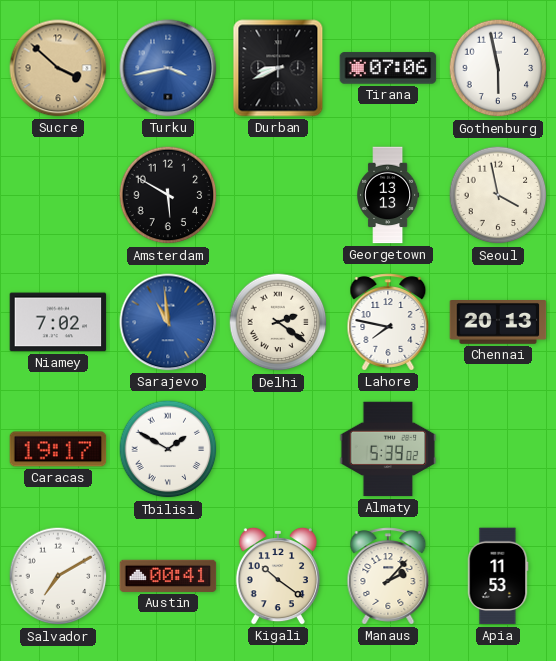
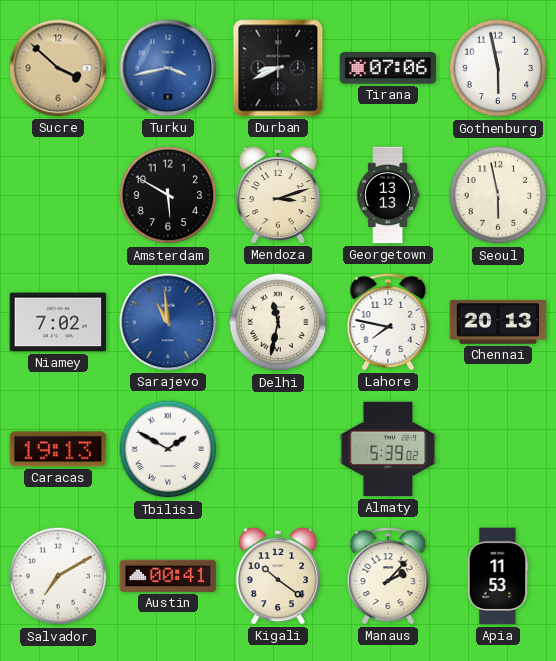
Mendoza: none -> 3:12
Seoul: 3:58 -> 5:58
Delhi: 2:21 -> 11:32
Caracas: 19:17 -> 19:13
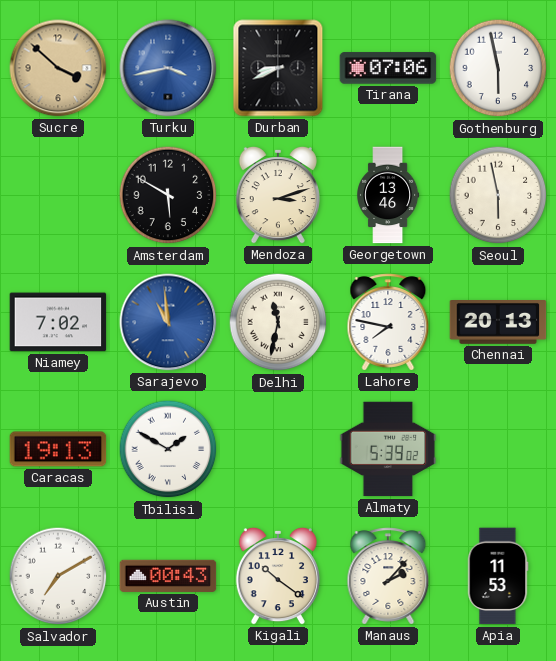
Georgetown: 13:13 -> 13:46
Austin: 00:41 -> 00:43
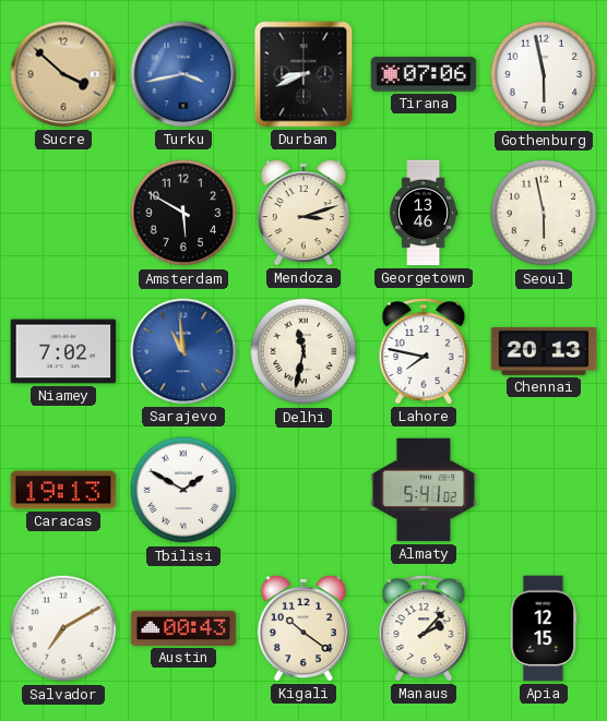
Almaty: 5:39 -> 5:41
Apia: 11:53 -> 12:15
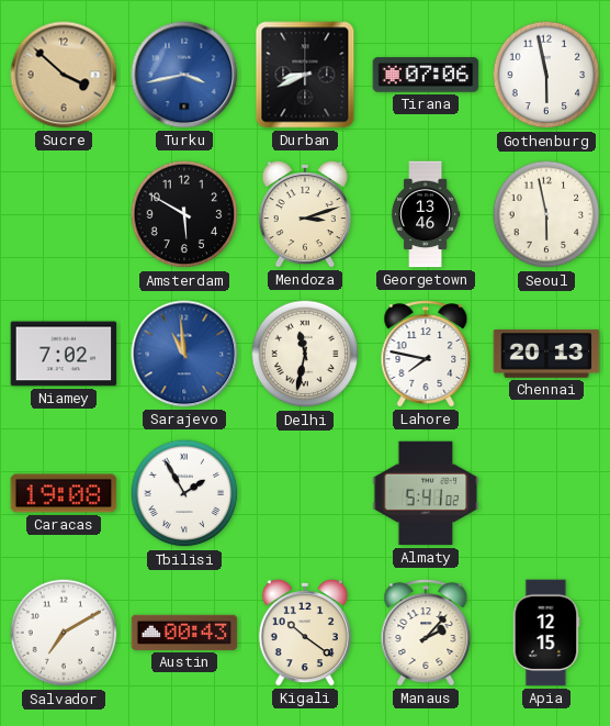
Caracas: 19:13 -> 19:08
Tbilisi: 1:50 -> 1:55
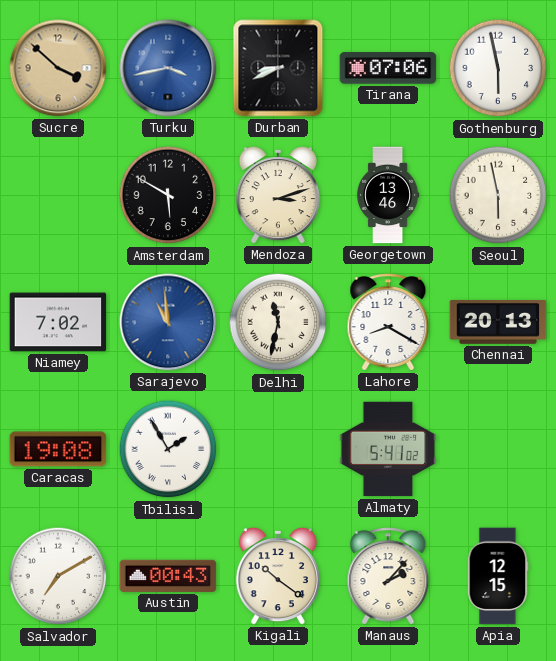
Lahore: 7:47 -> 8:20
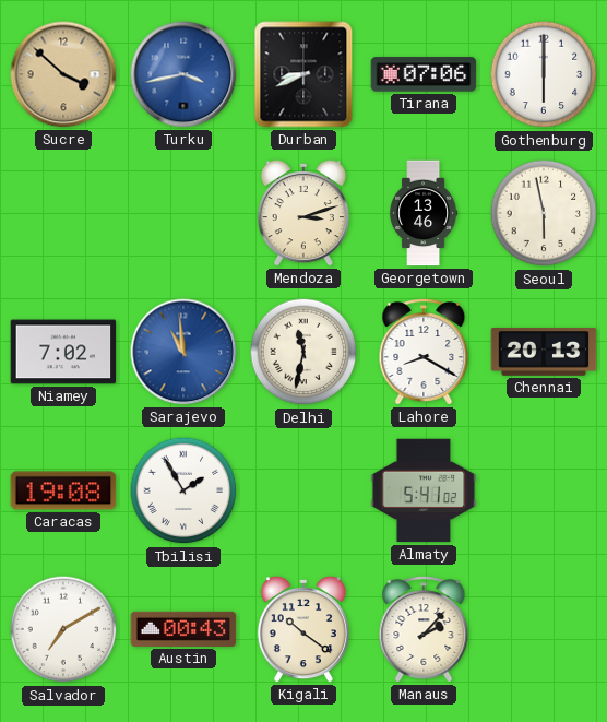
Gothenburg: 5:58 -> 6:00
Amsterdam: 5:50 -> none
Apia: 12:15 -> none
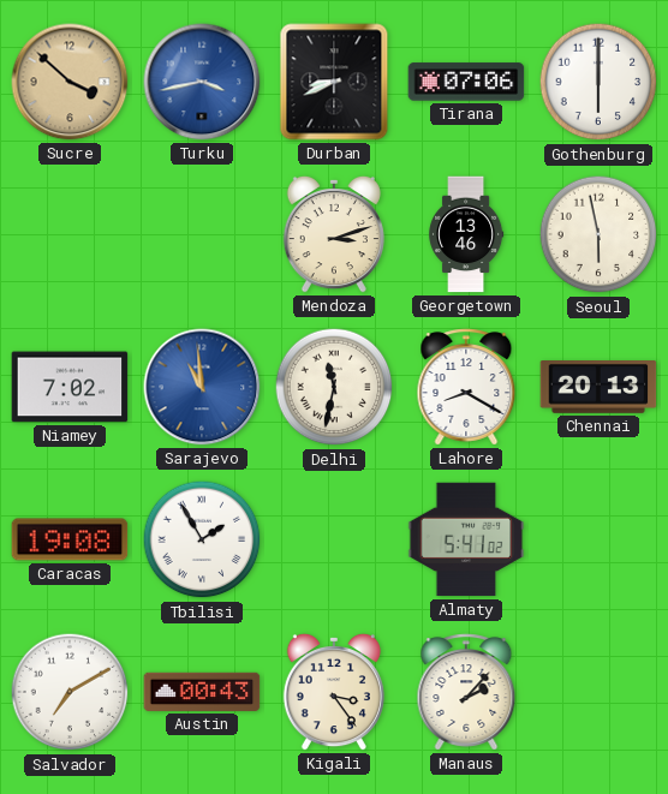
Kigali: 10:21 -> 3:24
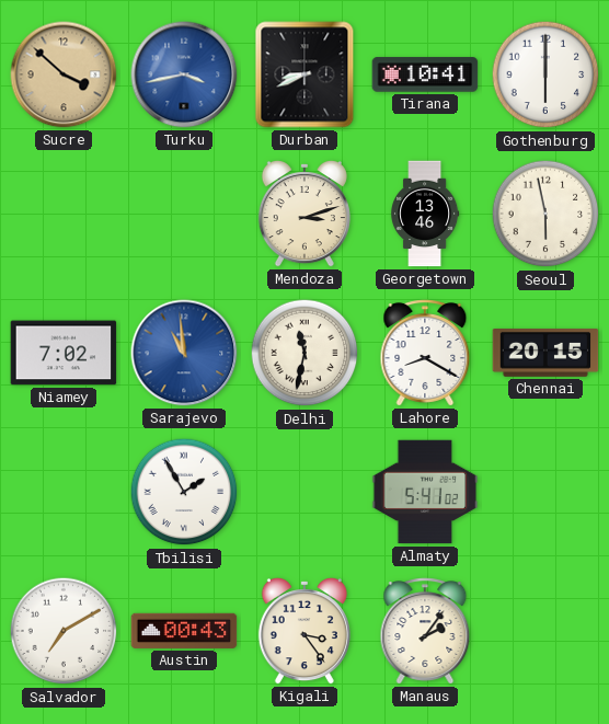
Tirana: 07:06 -> 10:41
Chennai: 20:13 -> 20:15
Caracas: 19:08 -> none
Manaus: 2:07 -> 2:06
